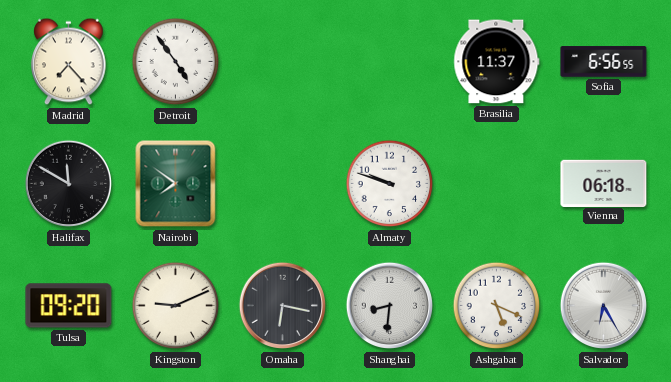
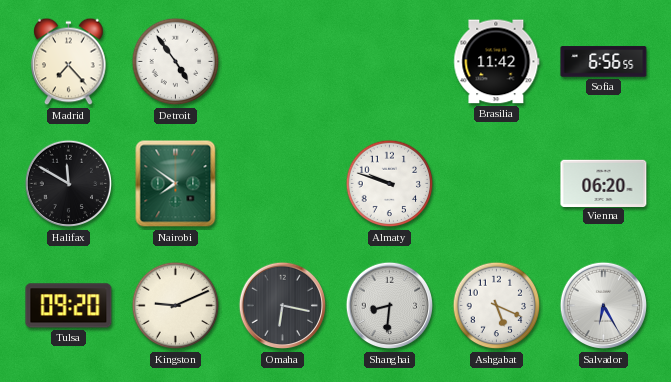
Brasilia: 11:37 -> 11:42
Vienna: 06:18 -> 06:20
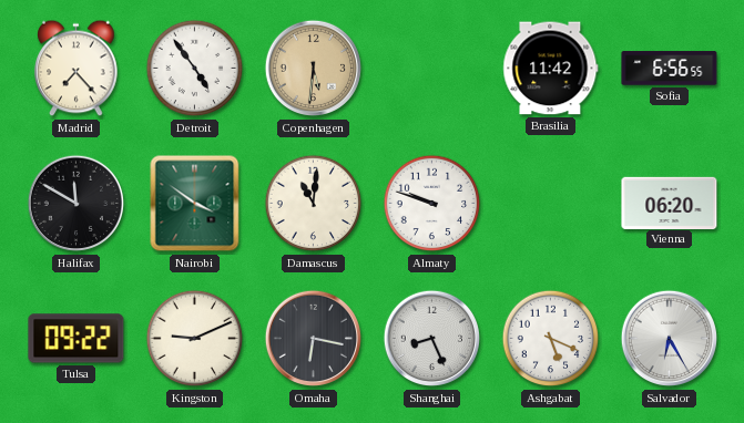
Copenhagen: none -> 5:31
Nairobi: 7:51 -> 3:51
Damascus: none -> 11:01
Tulsa: 09:20 -> 09:22
Shanghai: 8:31 -> 8:26
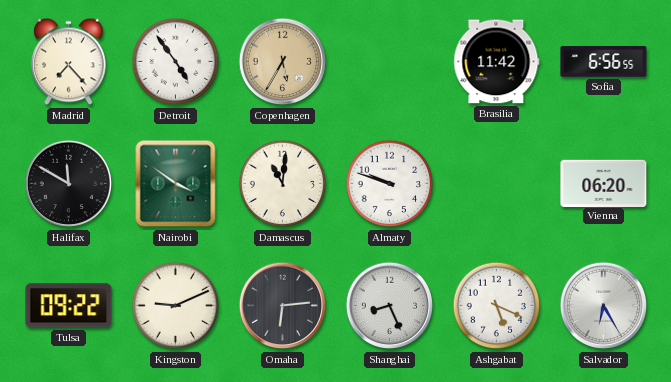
Copenhagen: 5:31 -> 5:35
Omaha: 6:17 -> 6:14
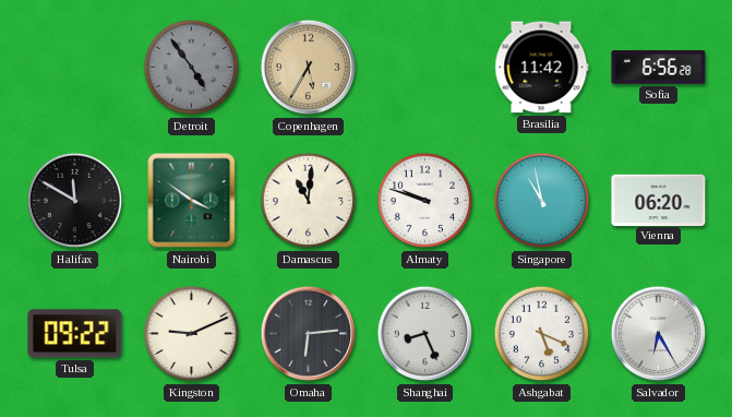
Madrid: 7:23 -> none
Detroit dial: white -> grey
Sofia: 6:56:55 -> 6:56:28
Singapore: none -> 10:58
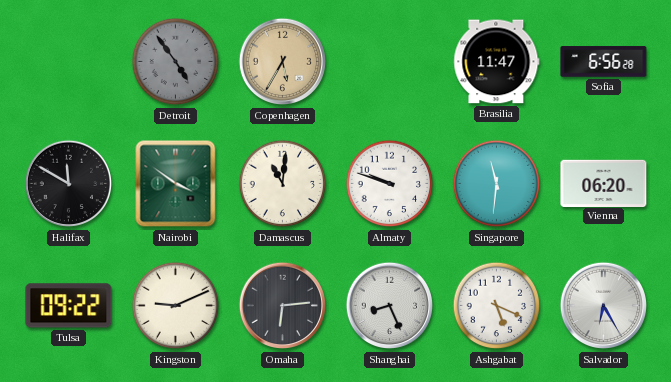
Brasilia: 11:42 -> 11:47
Singapore: 10:58 -> 11:31
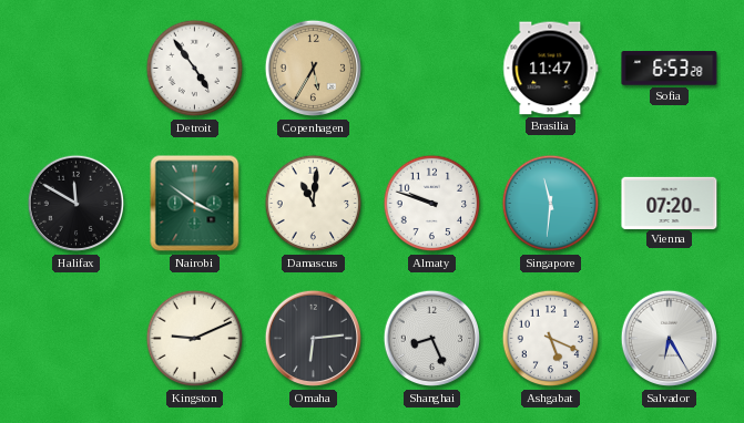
Detroit dial: grey -> white
Sofia: 6:56 -> 6:53
Vienna: 06:20 -> 07:20
Tulsa: 09:22 -> none
